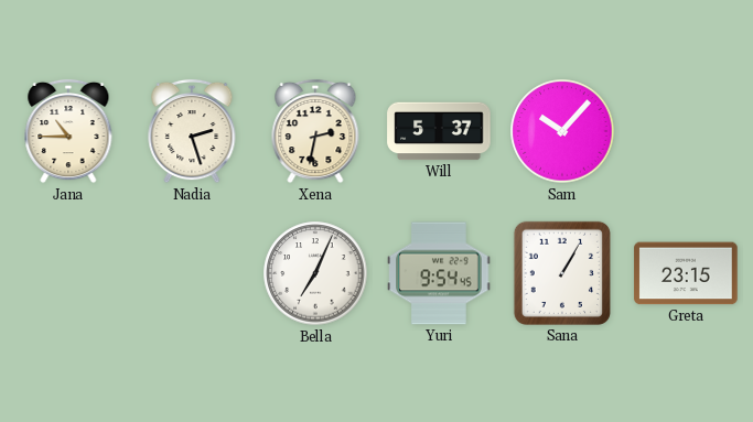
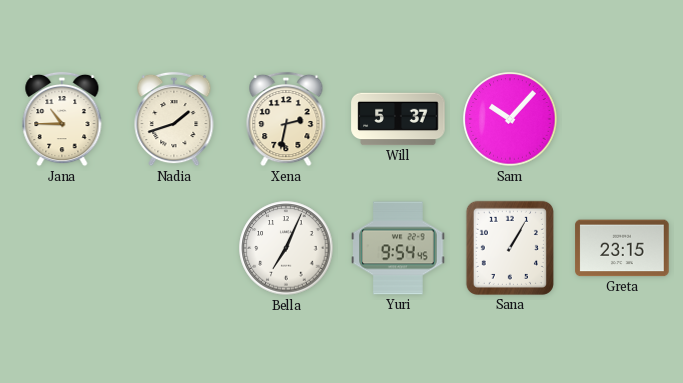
Nadia: 2:27 -> 1:42
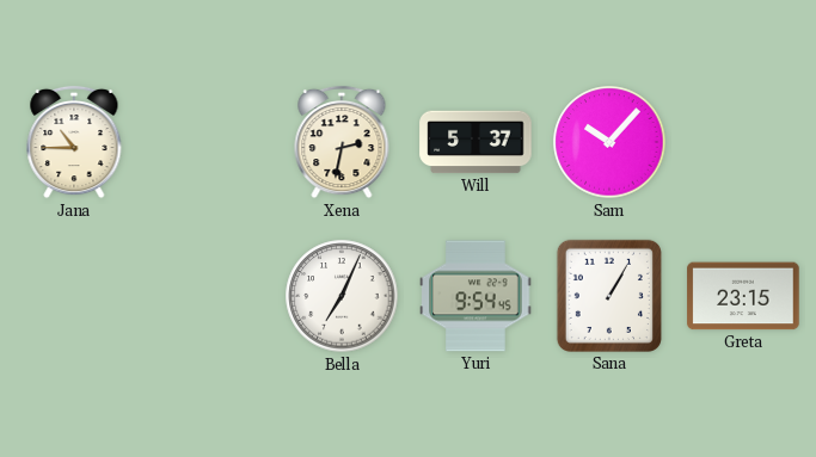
Nadia: 1:42 -> none
